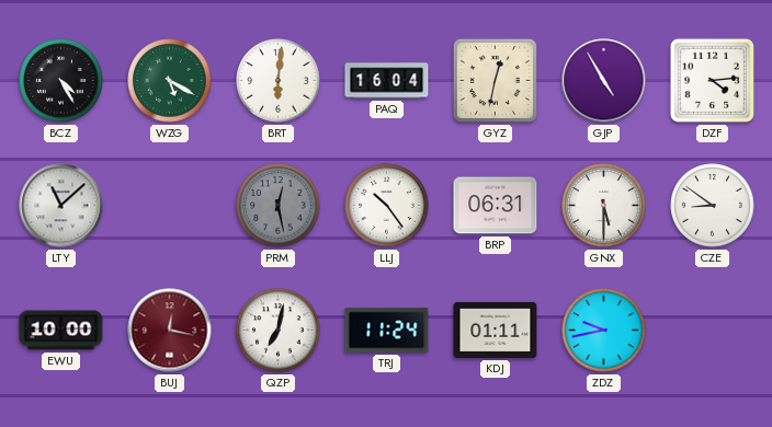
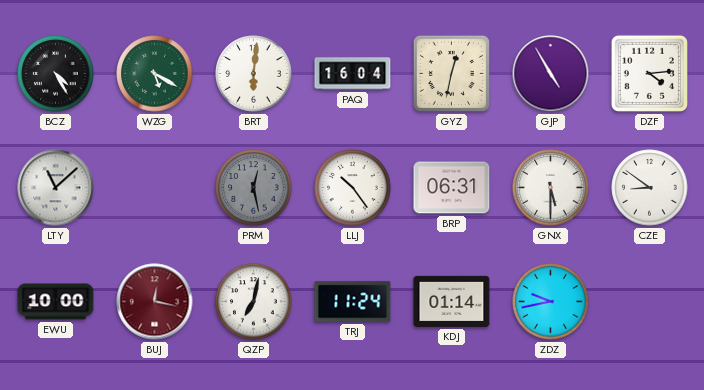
KDJ: 01:11 -> 01:14
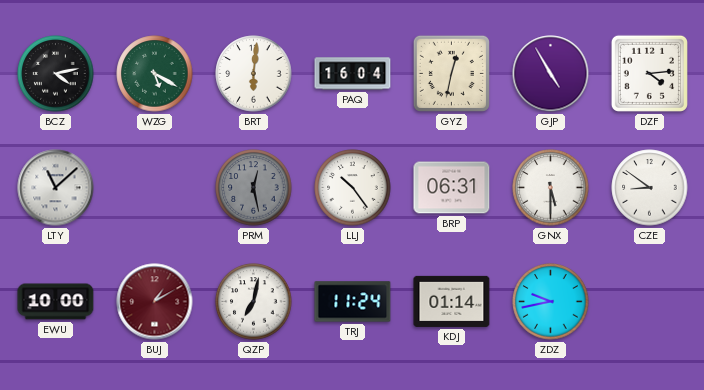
BCZ: 4:25 -> 4:13
BUJ: 12:17 -> 1:10
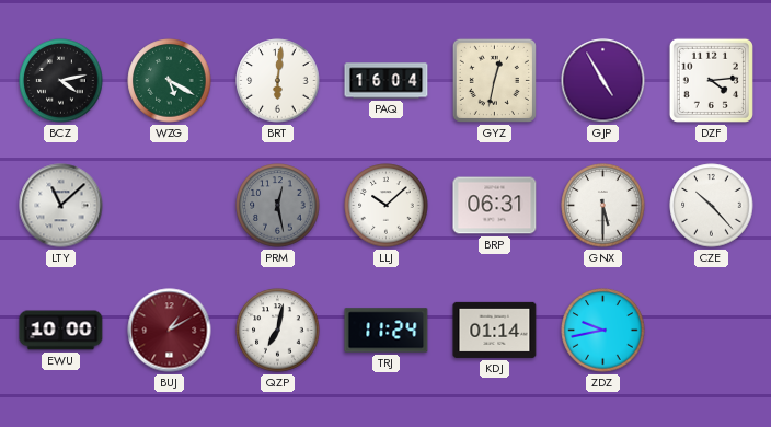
LLJ: 10:24 -> 10:08
CZE: 8:51 -> 10:23
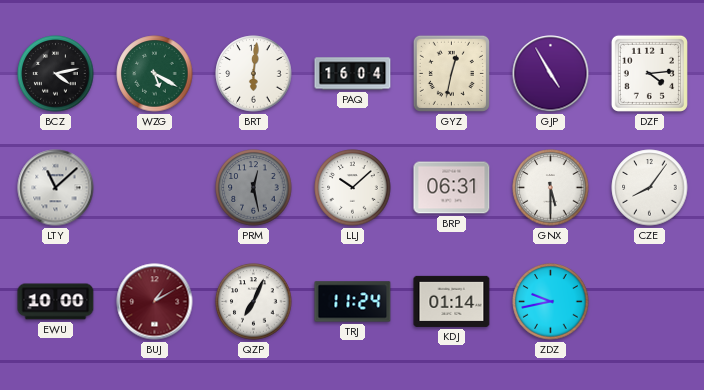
CZE: 10:23 -> 8:06
QZP: 7:02 -> 7:04
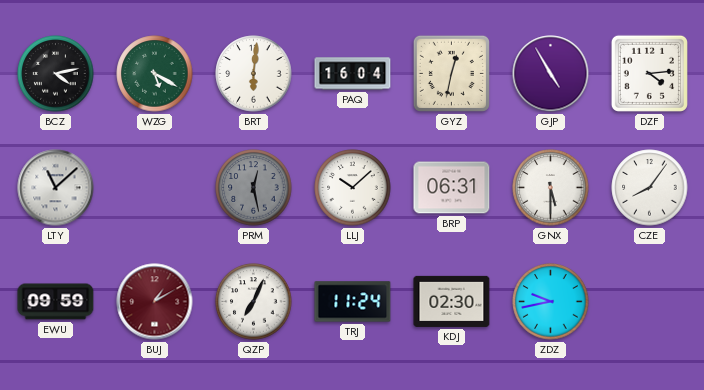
EWU: 10:00 -> 09:59
KDJ: 01:14 -> 02:30
